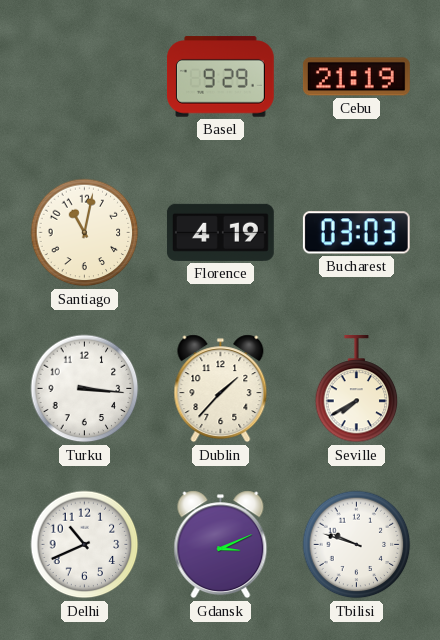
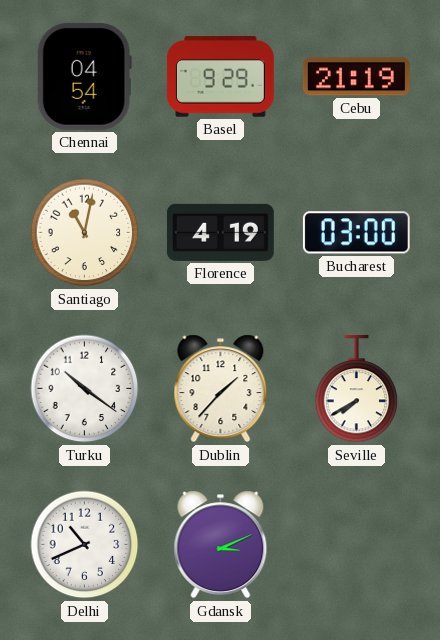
Chennai: none -> 04:54
Bucharest: 03:03 -> 03:00
Turku: 3:16 -> 10:21
Tbilisi: 9:48 -> none
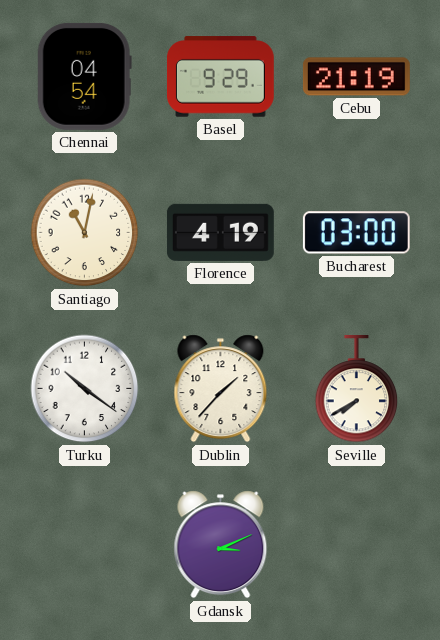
Delhi: 10:41 -> none
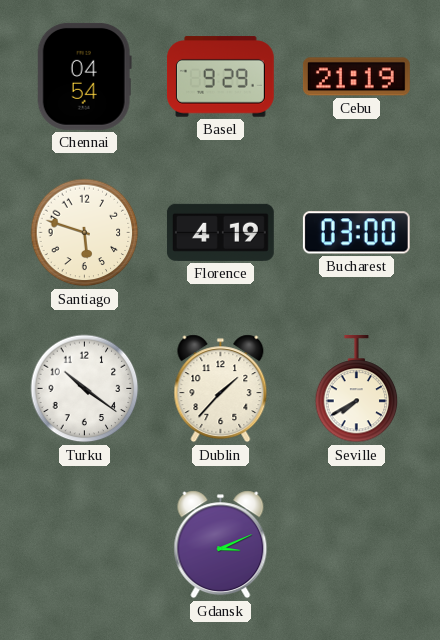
Santiago: 11:02 -> 5:48
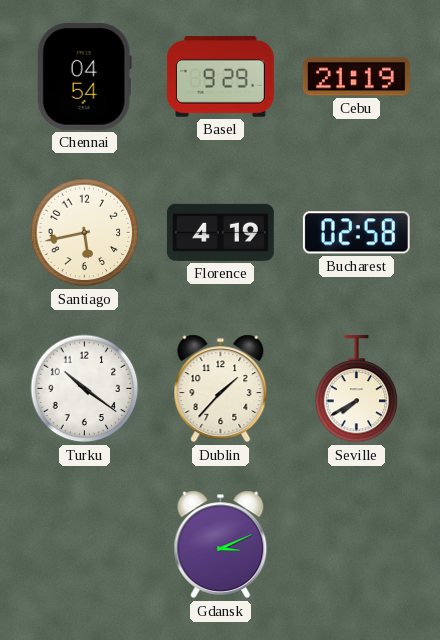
Santiago: 5:48 -> 5:43
Bucharest: 03:00 -> 02:58
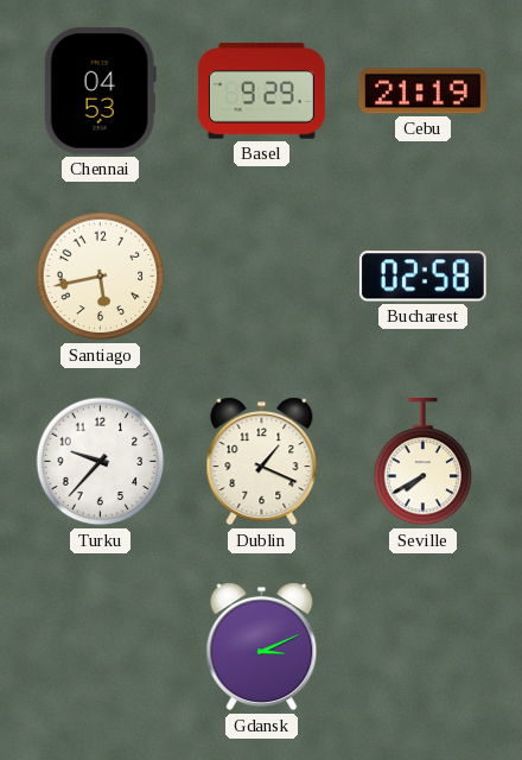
Chennai: 04:54 -> 04:53
Florence: 4:19 -> none
Turku: 10:21 -> 9:37
Dublin: 1:37 -> 1:19
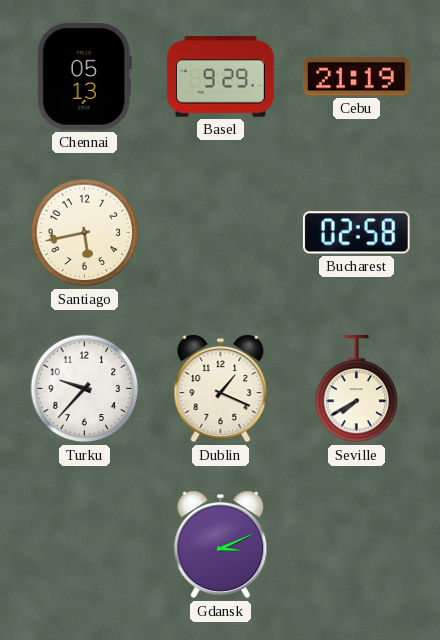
Chennai: 04:53 -> 05:13
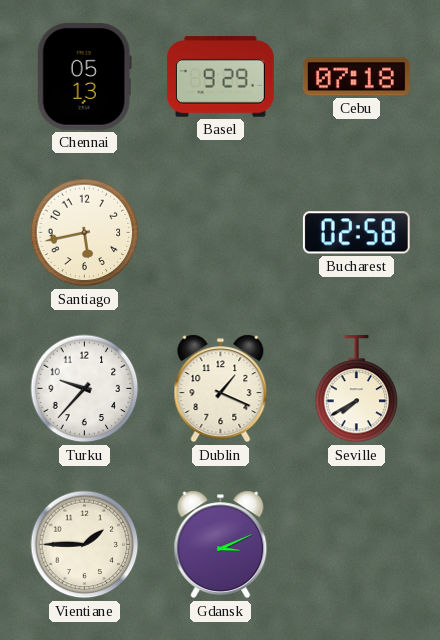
Cebu: 21:19 -> 07:18
Vientiane: none -> 1:45
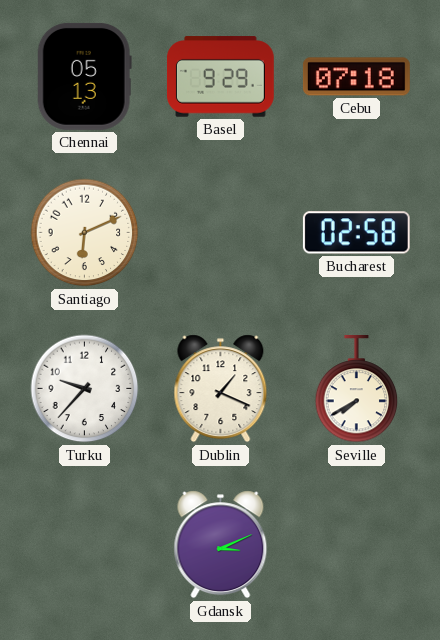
Santiago: 5:43 -> 6:11
Vientiane: 1:45 -> none
